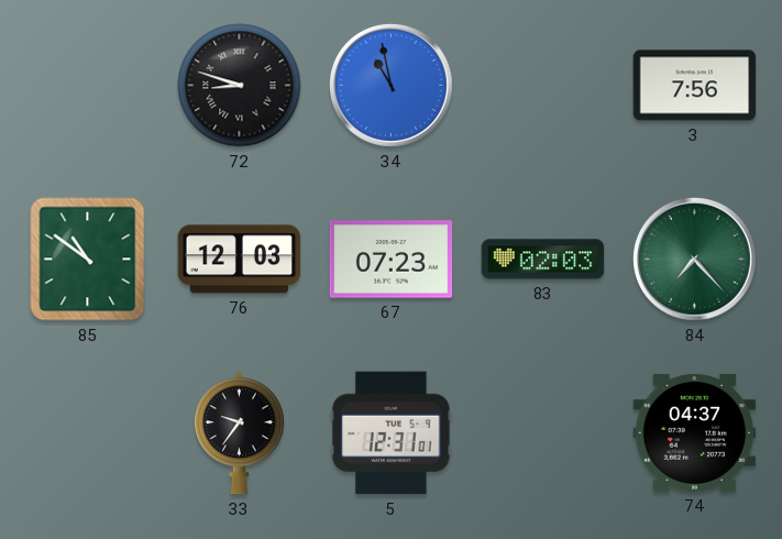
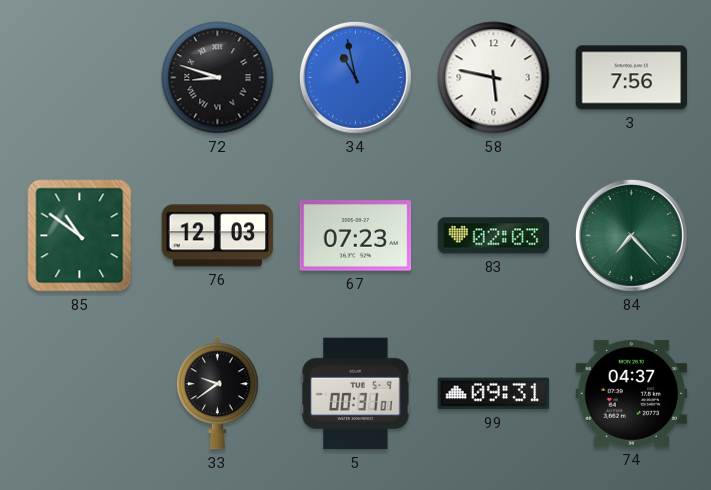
58: none -> 5:47
33: 9:36 -> 9:39
5: 12:31 -> 00:31
99: none -> 09:31
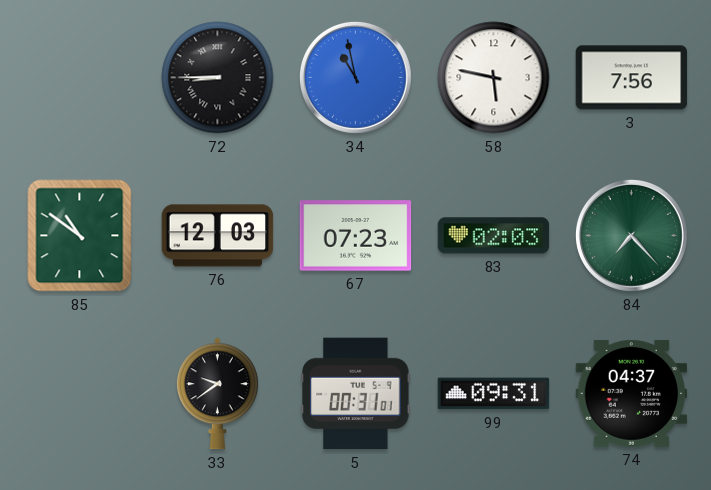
72: 8:48 -> 8:45
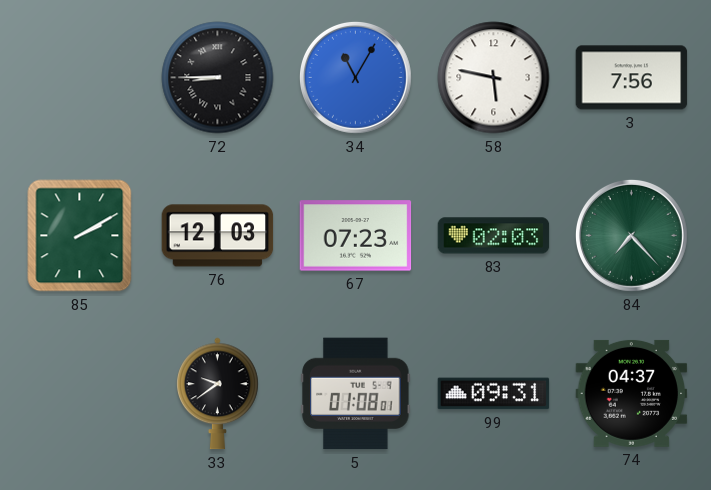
34: 10:58 -> 11:05
85: 10:51 -> 2:10
5: 00:31 -> 01:08
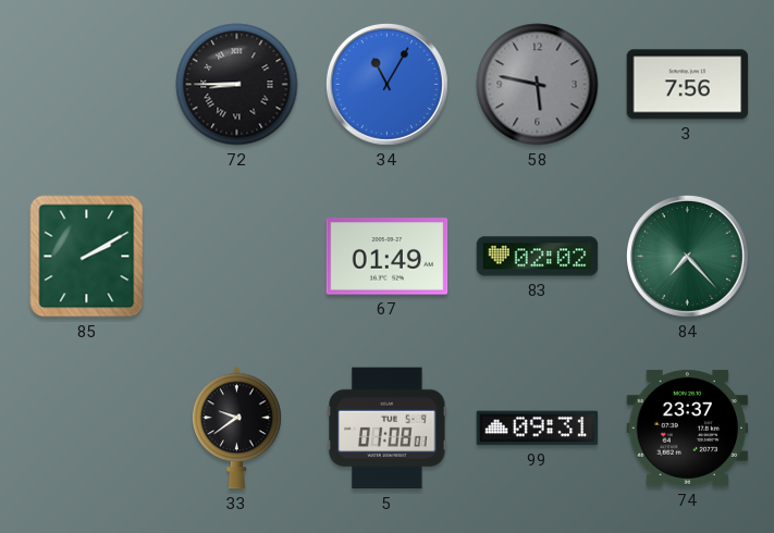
58 dial: white -> grey
76: 12:03 -> none
67: 07:23 -> 01:49
83: 02:03 -> 02:02
74: 04:37 -> 23:37
